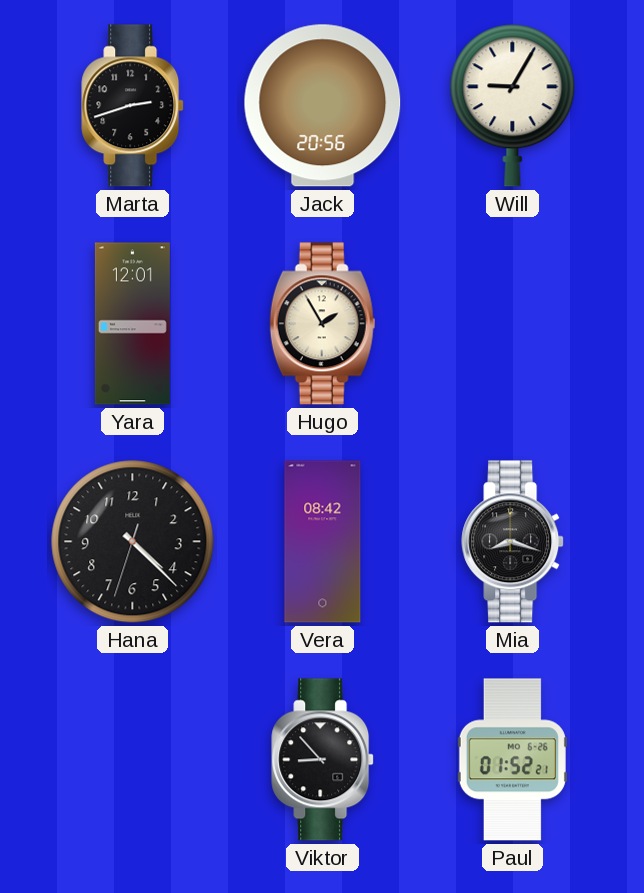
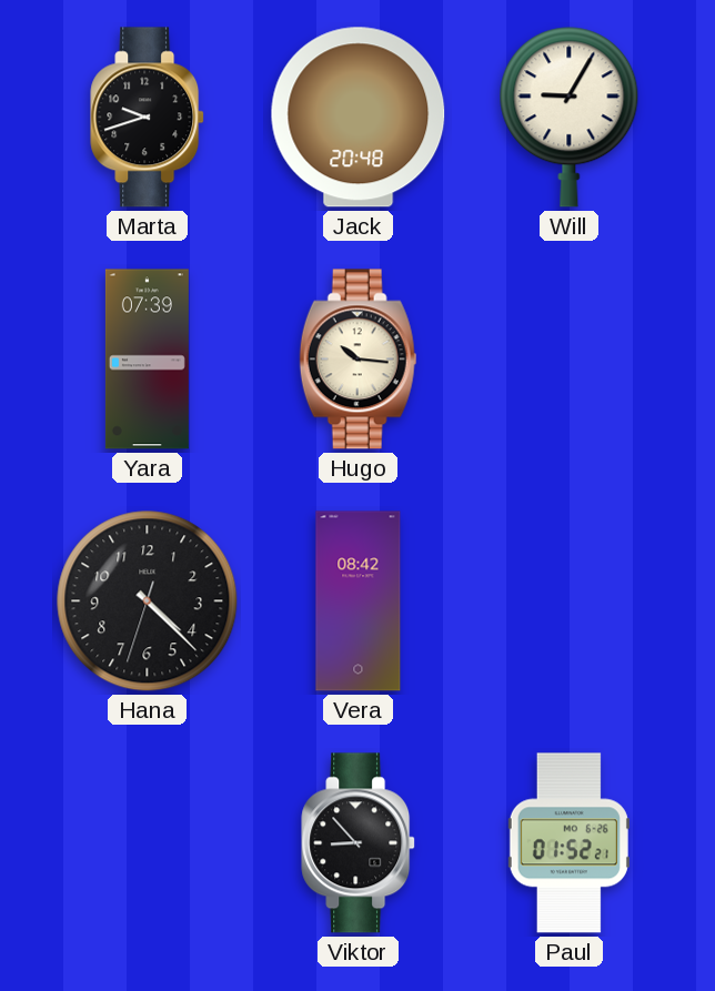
Marta: 2:42 -> 9:42
Jack: 20:56 -> 20:48
Yara: 12:01 -> 07:39
Hugo: 1:55 -> 10:16
Mia: 8:18 -> none
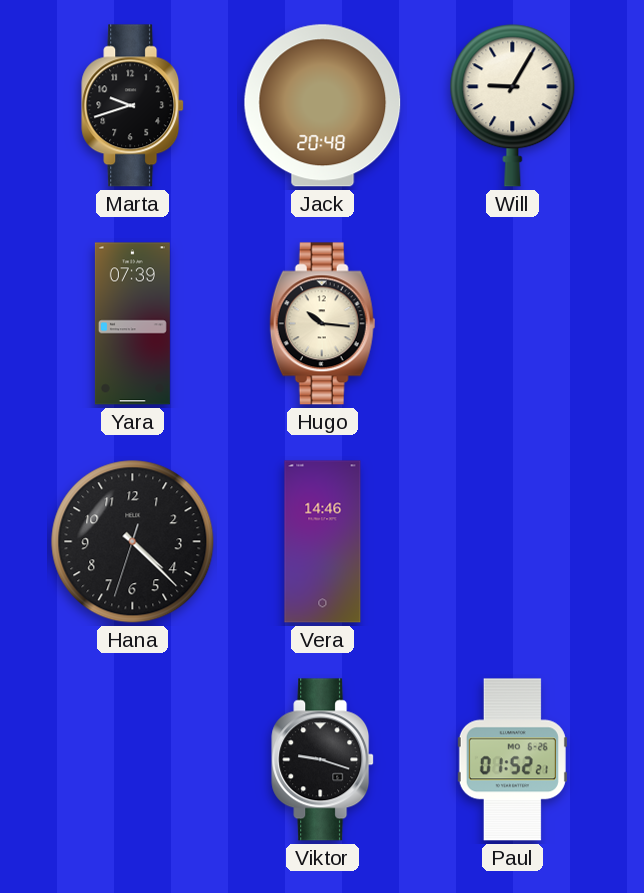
Vera: 08:42 -> 14:46
Viktor: 8:53 -> 9:18
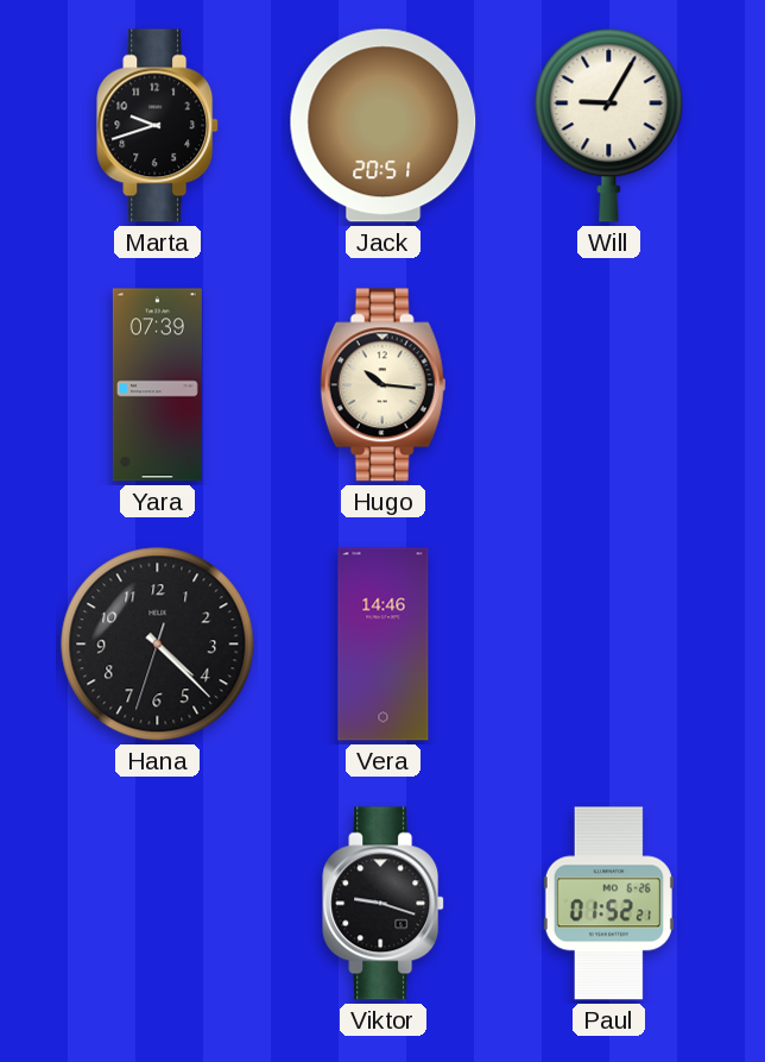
Jack: 20:48 -> 20:51
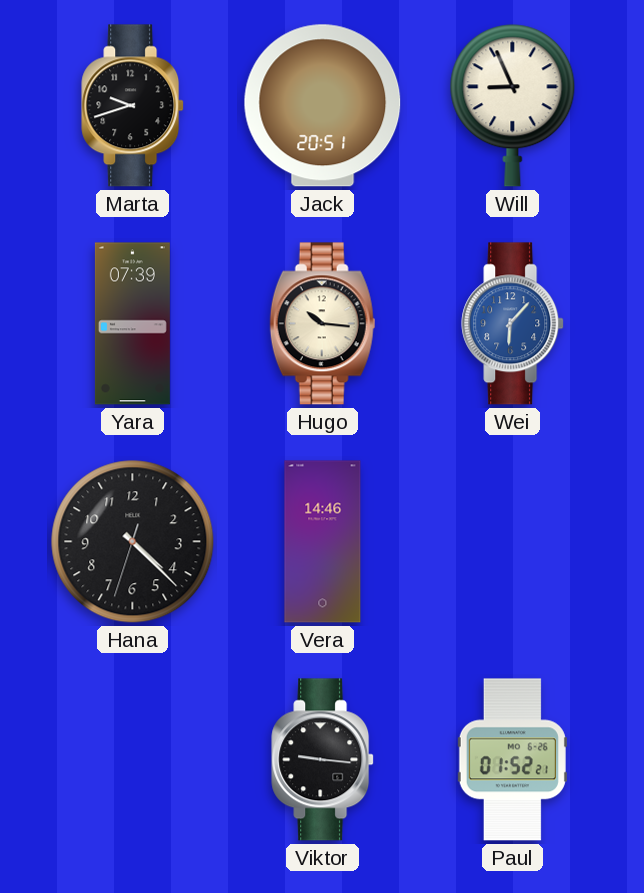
Will: 9:05 -> 8:56
Wei: none -> 6:07
Viktor: 9:18 -> 9:16
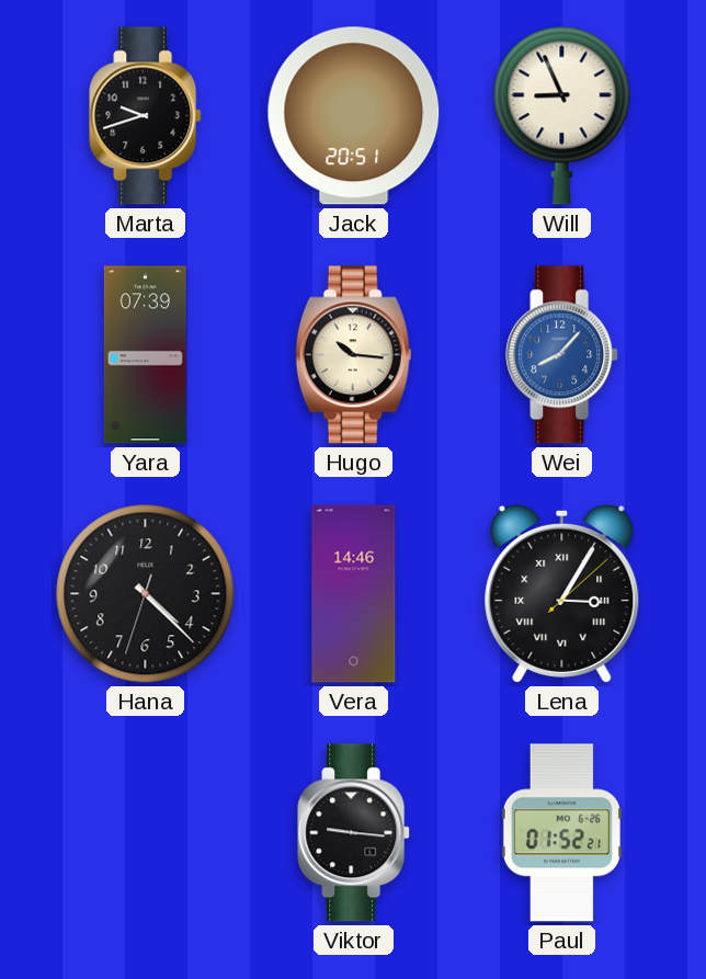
Wei: 6:07 -> 8:07
Lena: none -> 3:05
